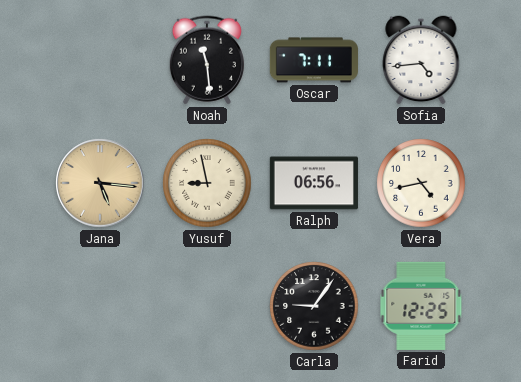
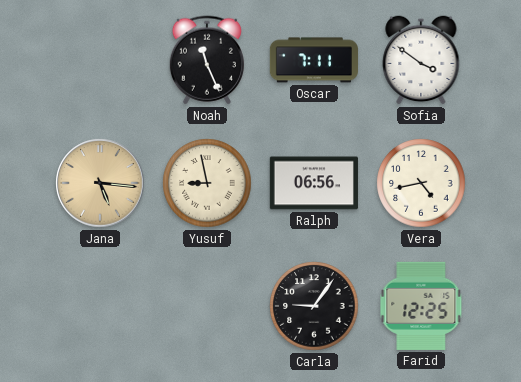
Noah: 11:29 -> 11:26
Sofia: 4:44 -> 3:51
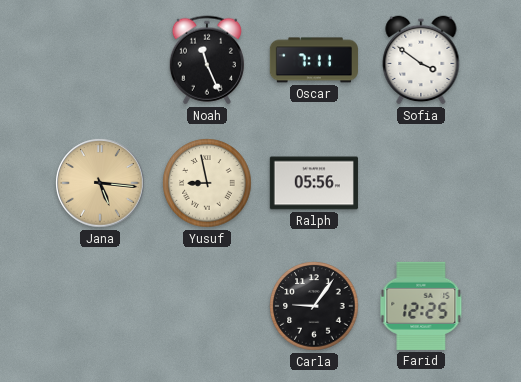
Ralph: 06:56 -> 05:56
Vera: 4:43 -> none
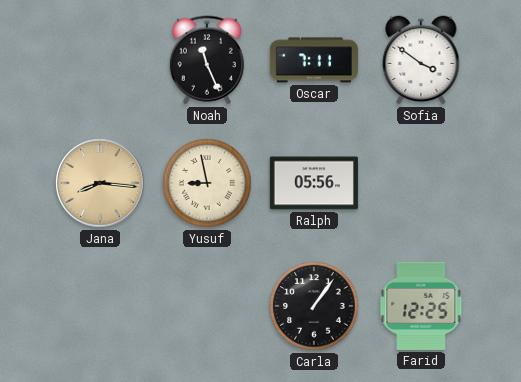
Jana: 5:16 -> 8:16
Carla: 9:06 -> 1:06
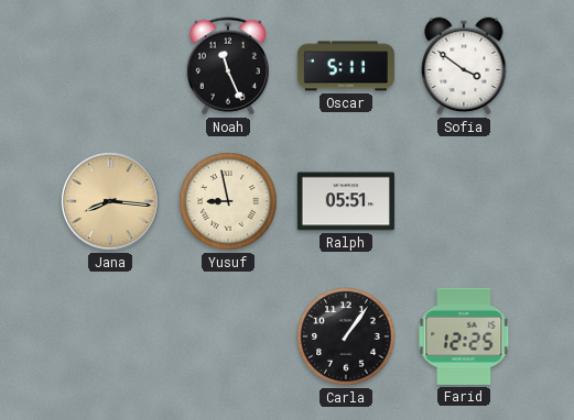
Oscar: 7:11 -> 5:11
Ralph: 05:56 -> 05:51
